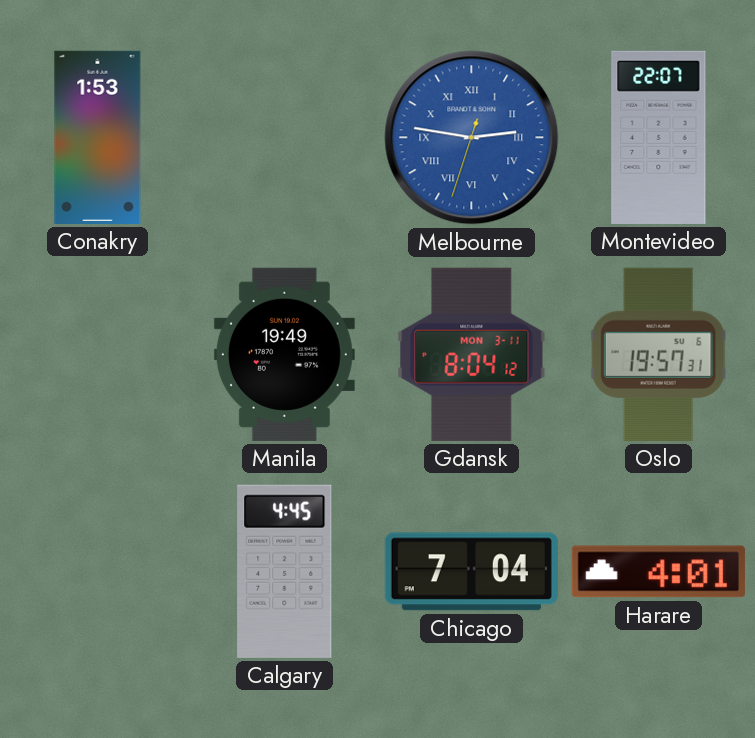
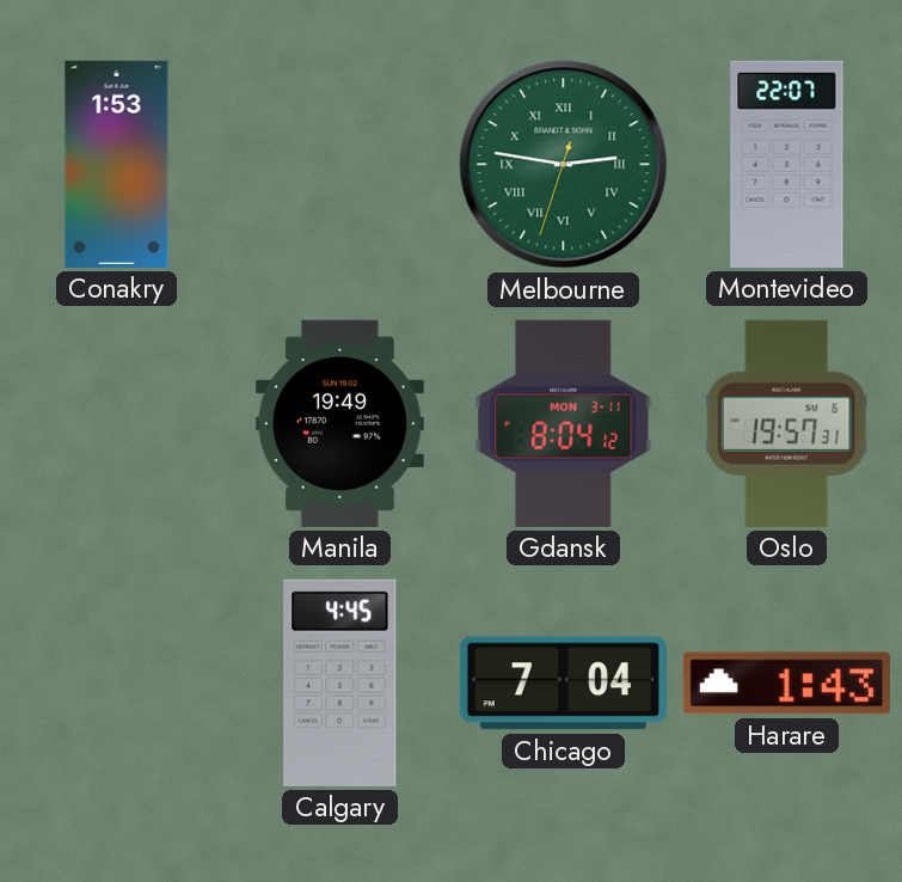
Melbourne dial: blue -> green
Harare: 4:01 -> 1:43
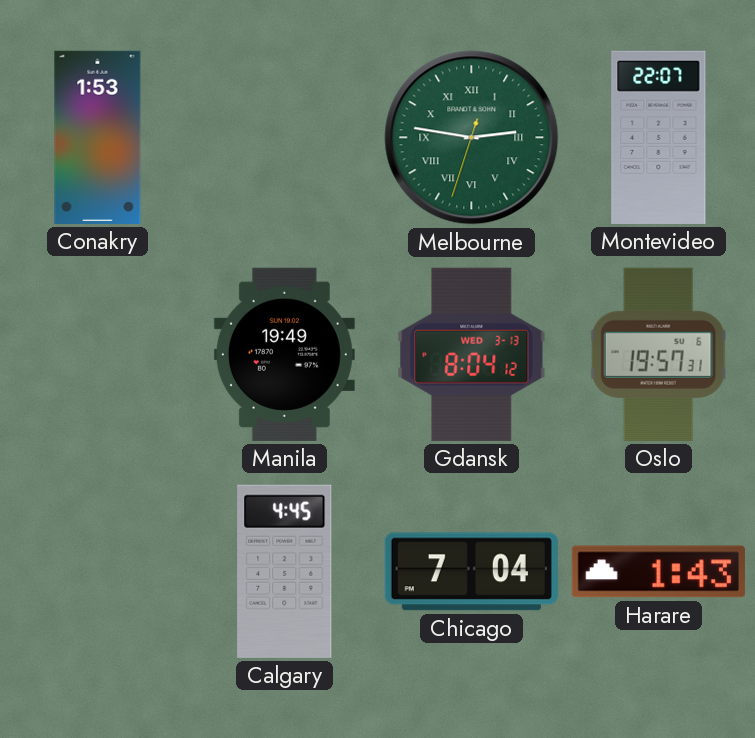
Gdansk date: MON 3-11 -> WED 3-13
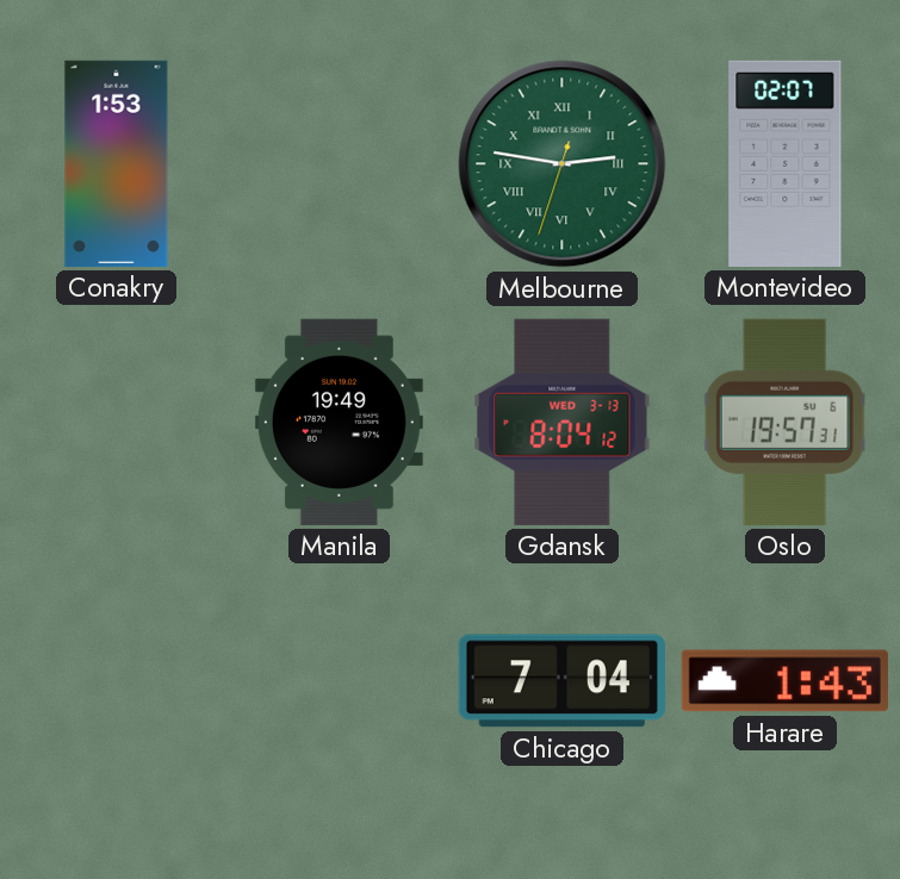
Montevideo: 22:07 -> 02:07
Calgary: 4:45 -> none
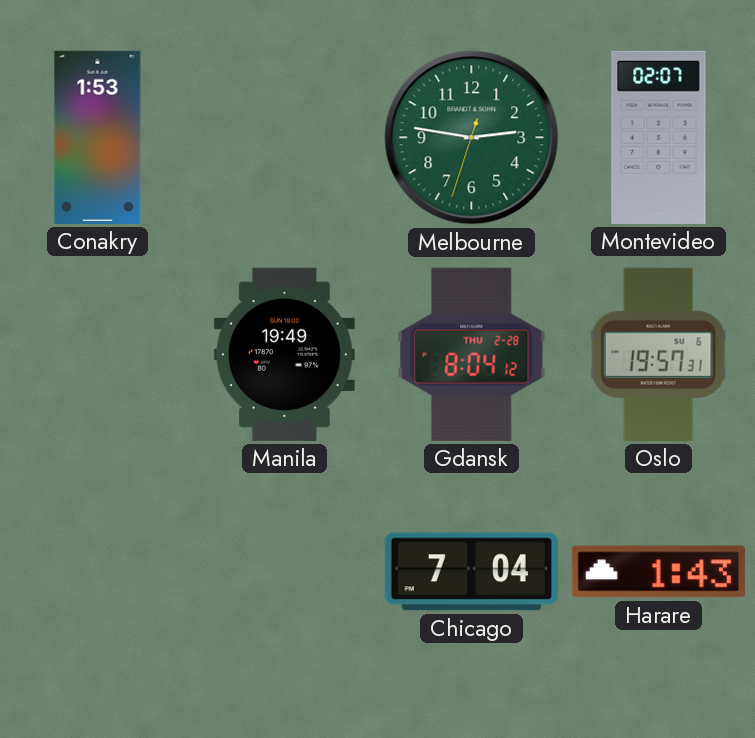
Melbourne numerals: Roman -> Arabic
Gdansk date: WED 3-13 -> THU 2-28
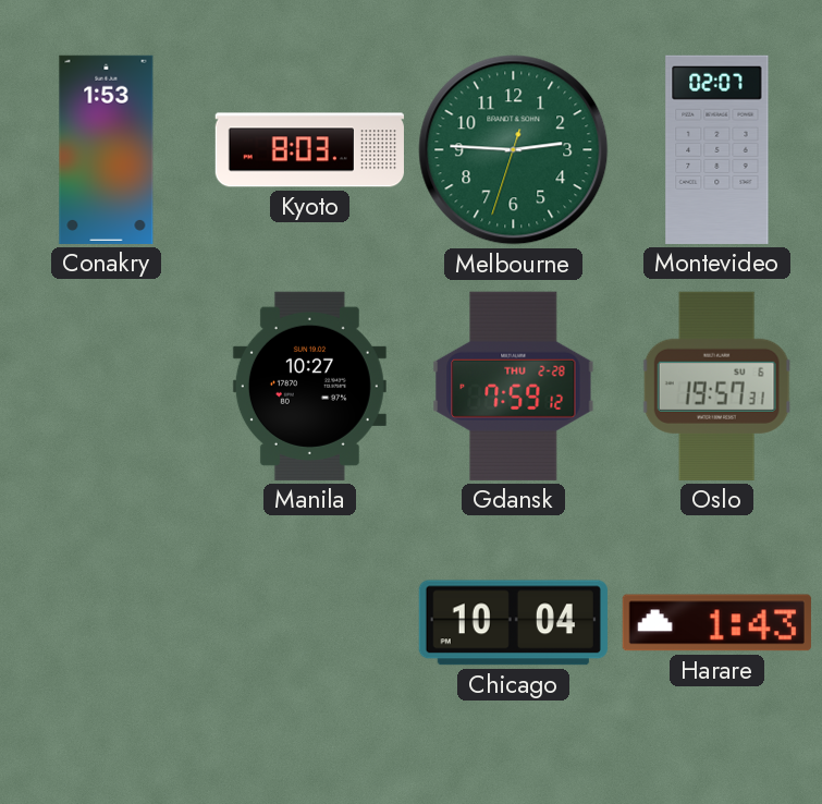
Kyoto: none -> 8:03
Melbourne: 2:46 -> 2:45
Manila: 19:49 -> 10:27
Gdansk: 8:04 -> 7:59
Chicago: 7:04 -> 10:04
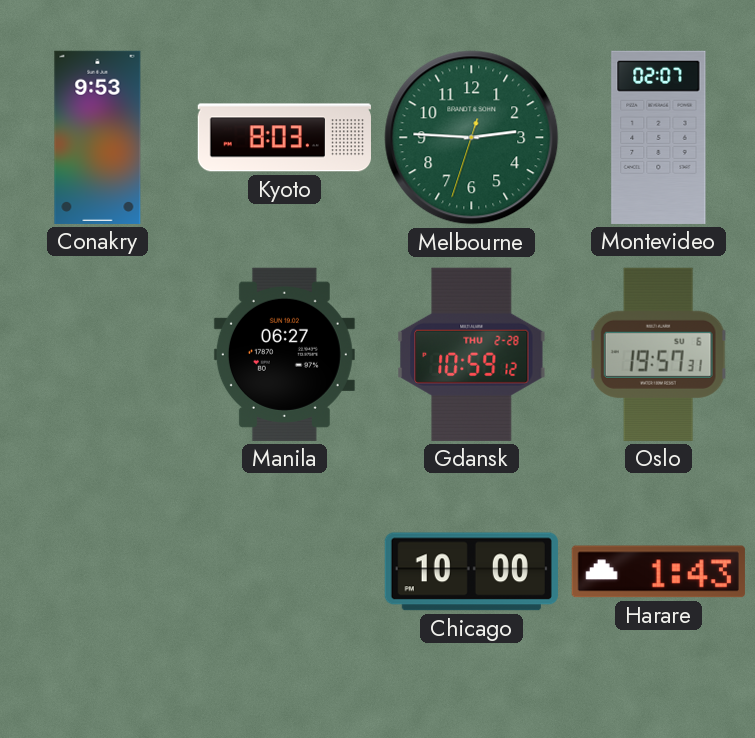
Conakry: 1:53 -> 9:53
Manila: 10:27 -> 06:27
Gdansk: 7:59 -> 10:59
Chicago: 10:04 -> 10:00
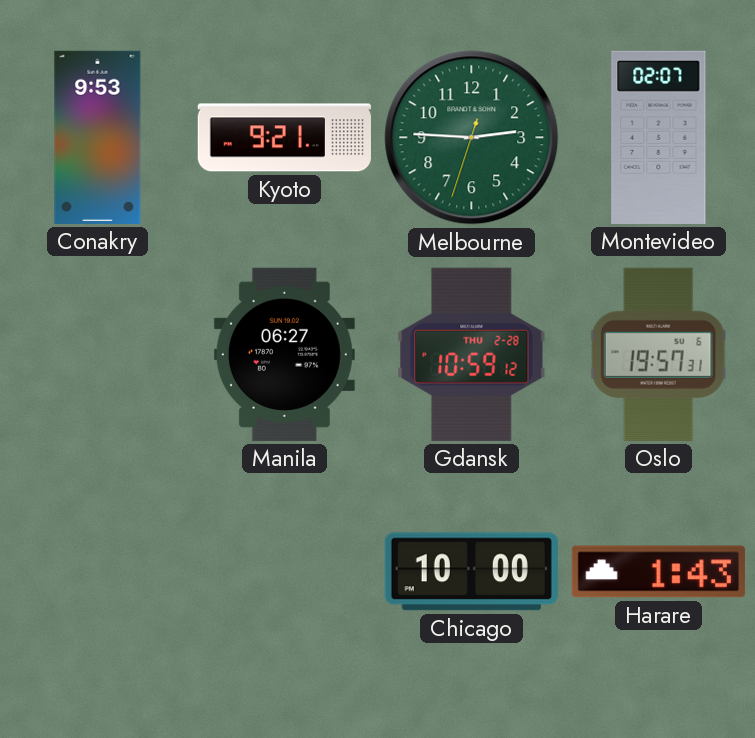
Kyoto: 8:03 -> 9:21
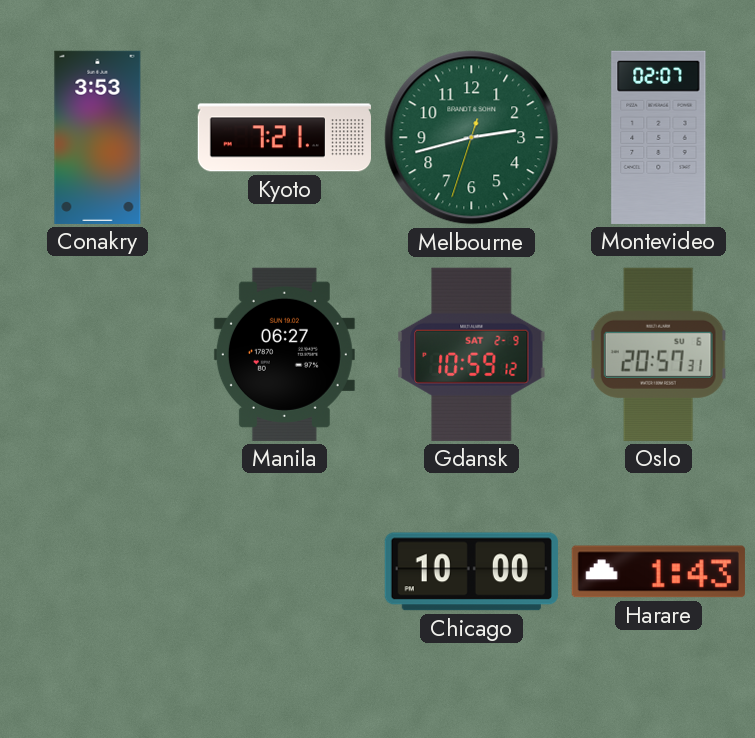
Conakry: 9:53 -> 3:53
Kyoto: 9:21 -> 7:21
Melbourne: 2:45 -> 2:42
Gdansk date: THU 2-28 -> SAT 2-9
Oslo: 19:57 -> 20:57
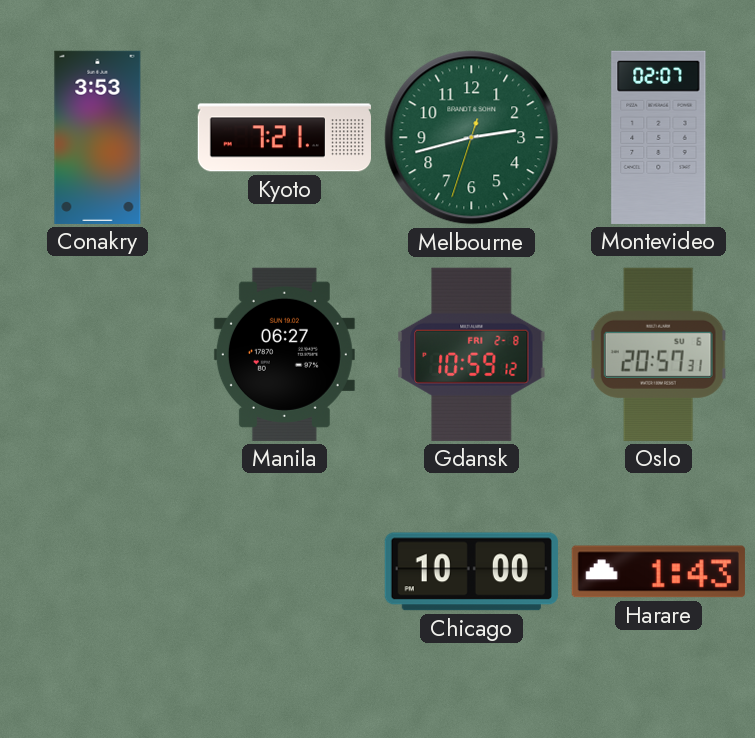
Gdansk date: SAT 2-9 -> FRI 2-8
